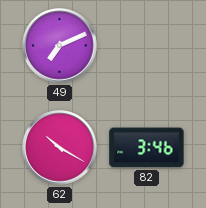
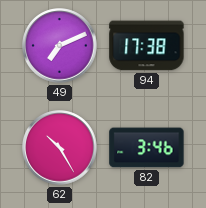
94: none -> 17:38
62: 10:20 -> 10:25
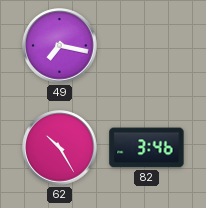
49: 7:11 -> 7:17
94: 17:38 -> none
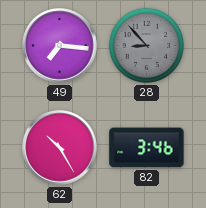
49: 7:17 -> 7:16
28: none -> 8:53
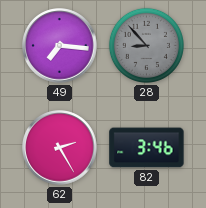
62: 10:25 -> 2:25
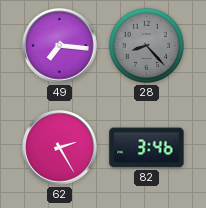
28: 8:53 -> 8:23
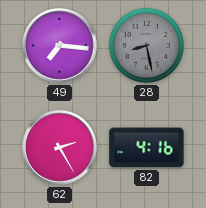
28: 8:23 -> 8:28
82: 3:46 -> 4:16
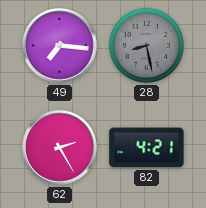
82: 4:16 -> 4:21
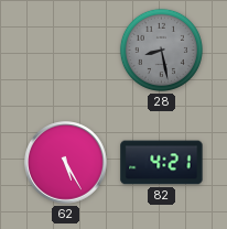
49: 7:16 -> none
62: 2:25 -> 5:25
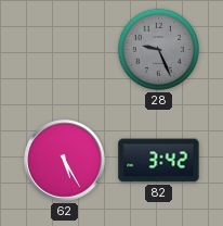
28: 8:28 -> 9:26
82: 4:21 -> 3:42
